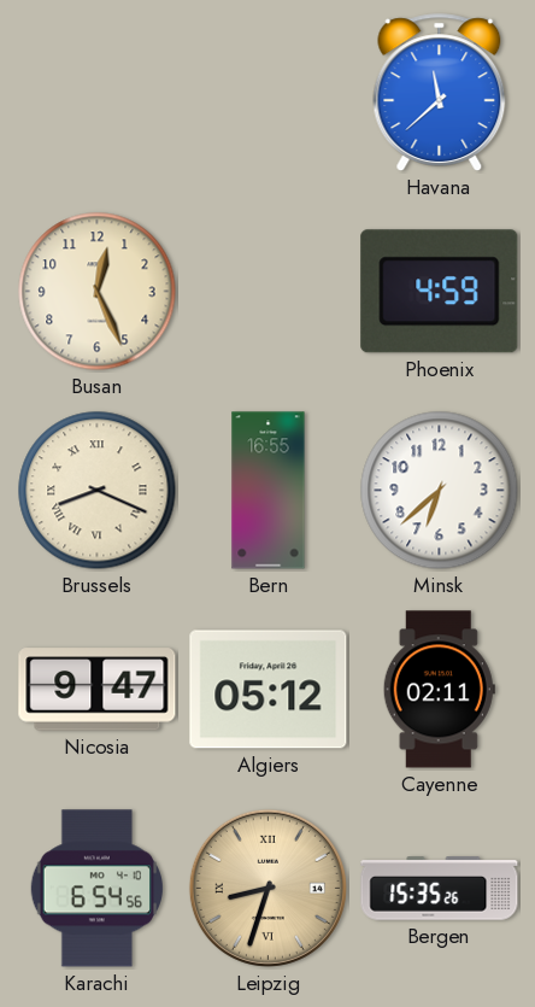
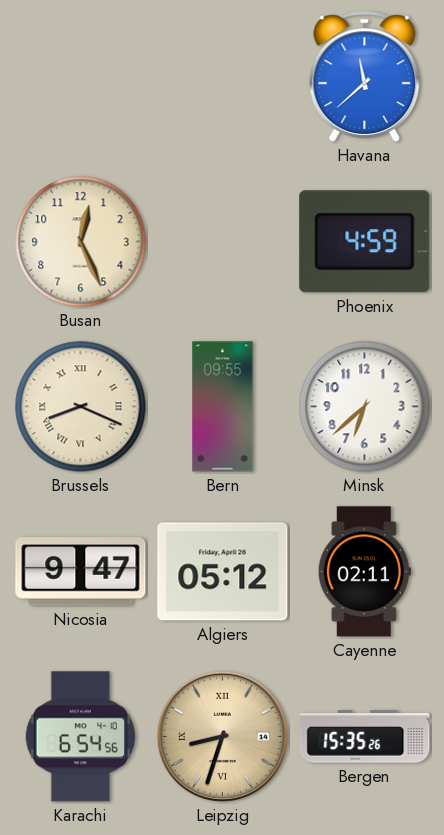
Bern: 16:55 -> 09:55
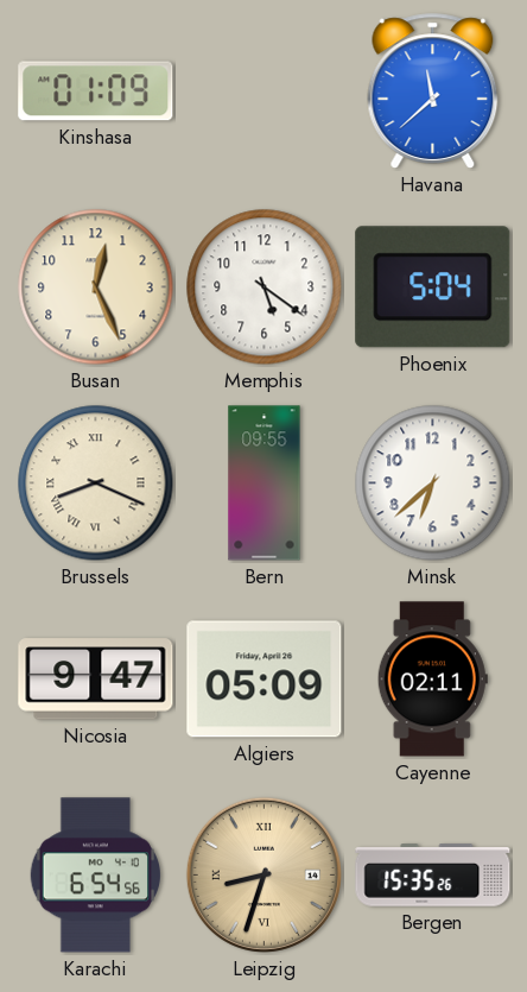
Kinshasa: none -> 01:09
Memphis: none -> 5:21
Phoenix: 4:59 -> 5:04
Algiers: 05:12 -> 05:09
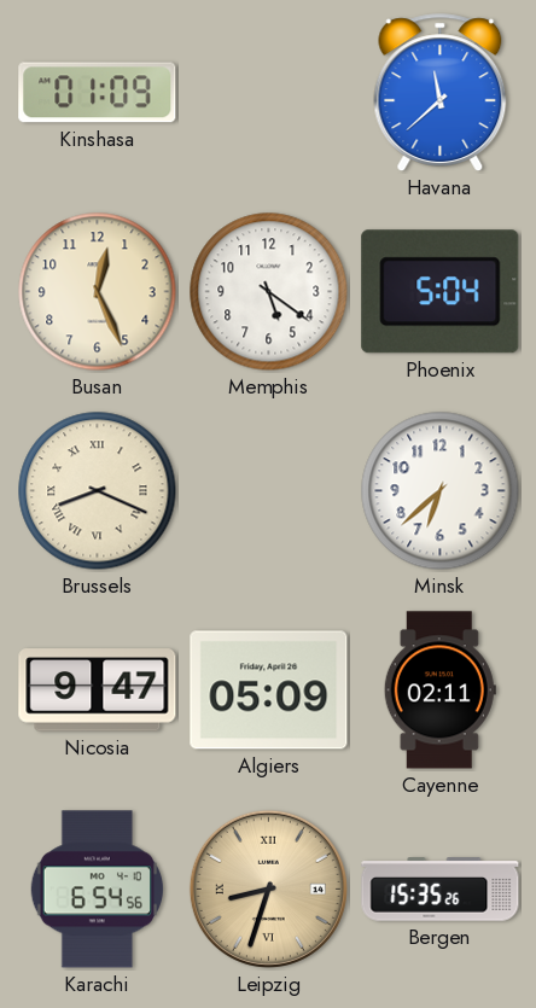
Bern: 09:55 -> none
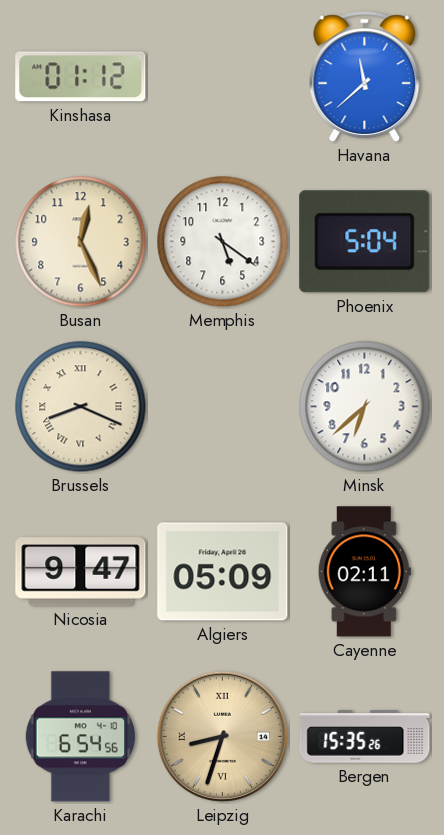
Kinshasa: 01:09 -> 01:12
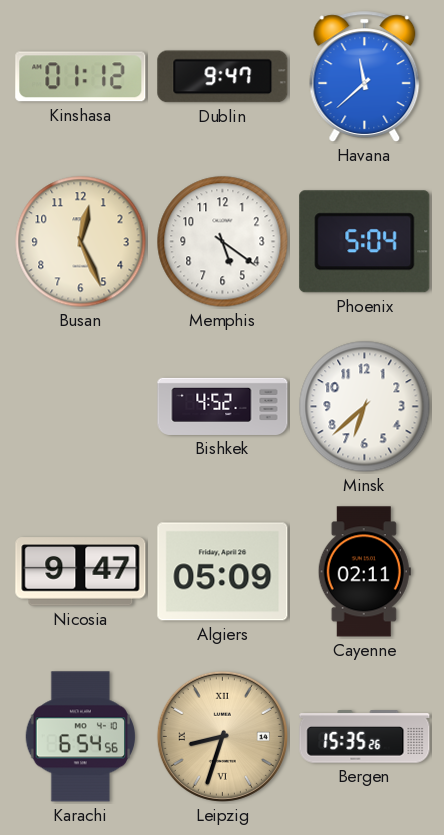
Dublin: none -> 9:47
Brussels: 8:19 -> none
Bishkek: none -> 4:52
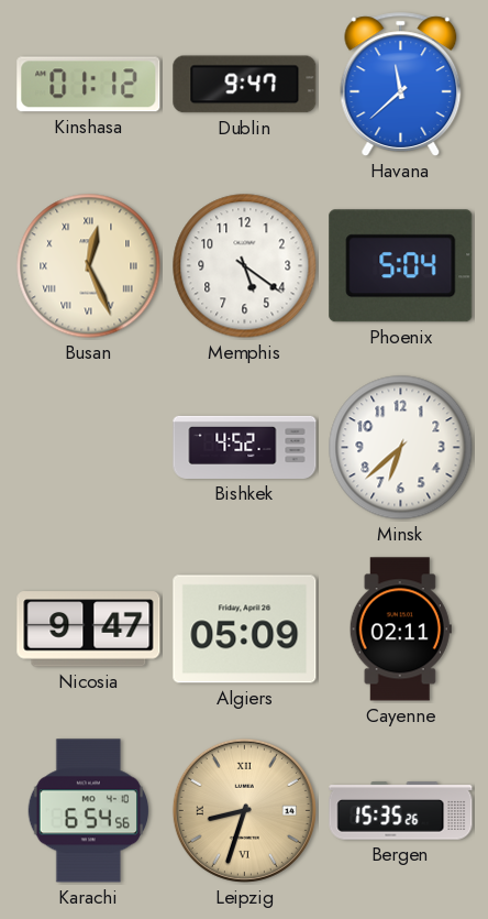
Busan numerals: Arabic -> Roman
